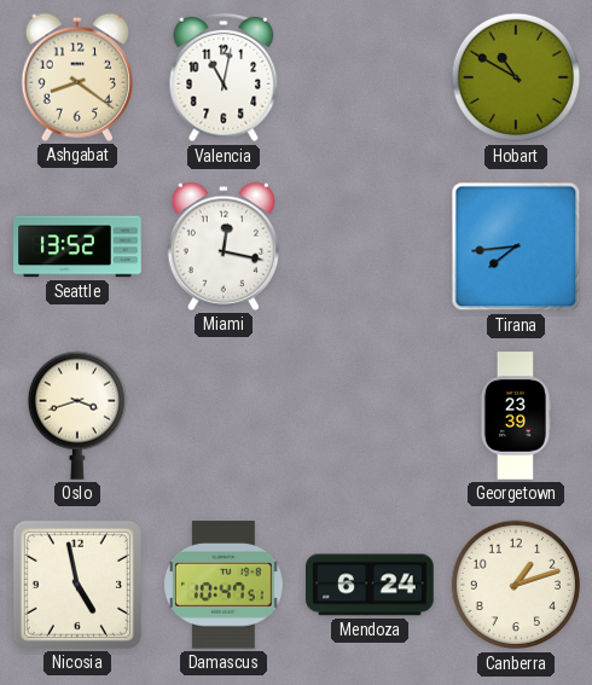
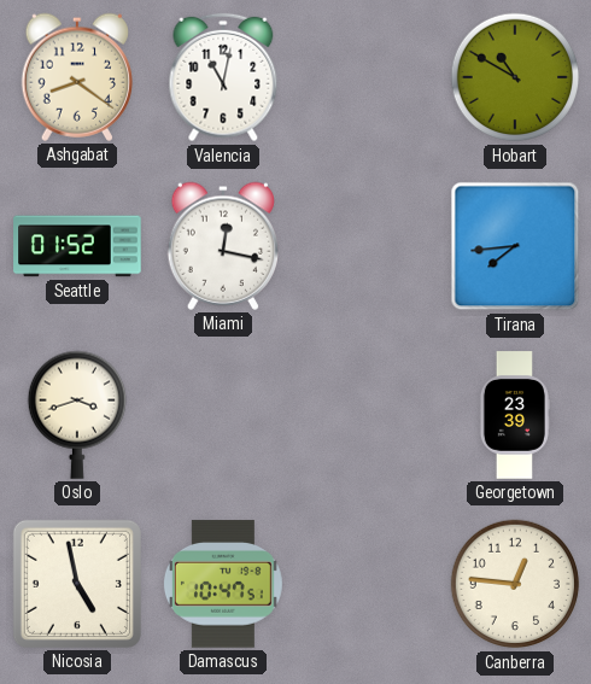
Seattle: 13:52 -> 01:52
Mendoza: 6:24 -> none
Canberra: 1:12 -> 12:46
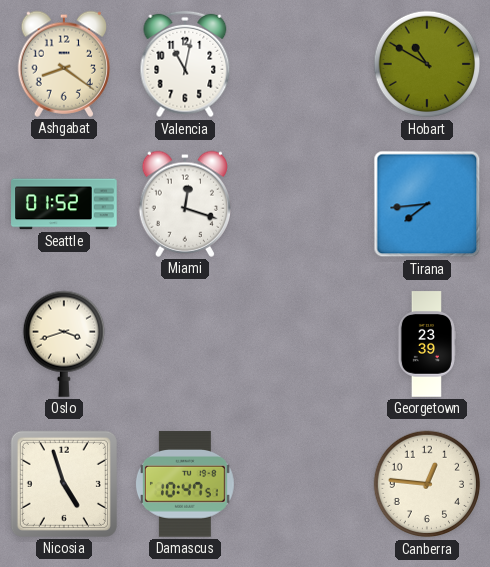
Miami: 12:17 -> 12:18
Nicosia: 4:58 -> 4:57
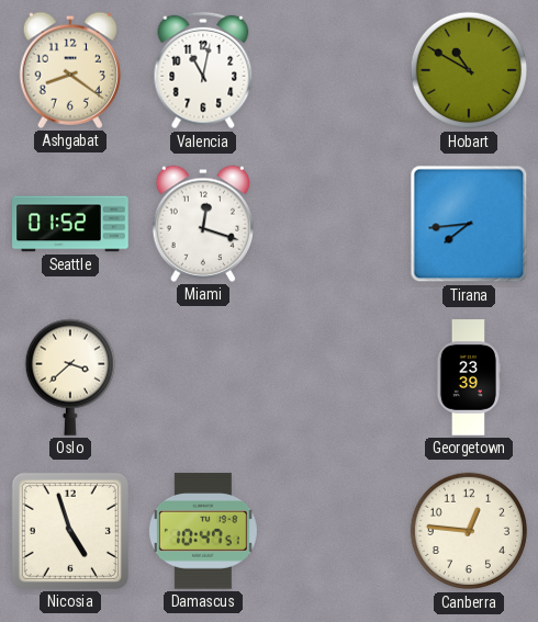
Oslo: 3:42 -> 3:38
